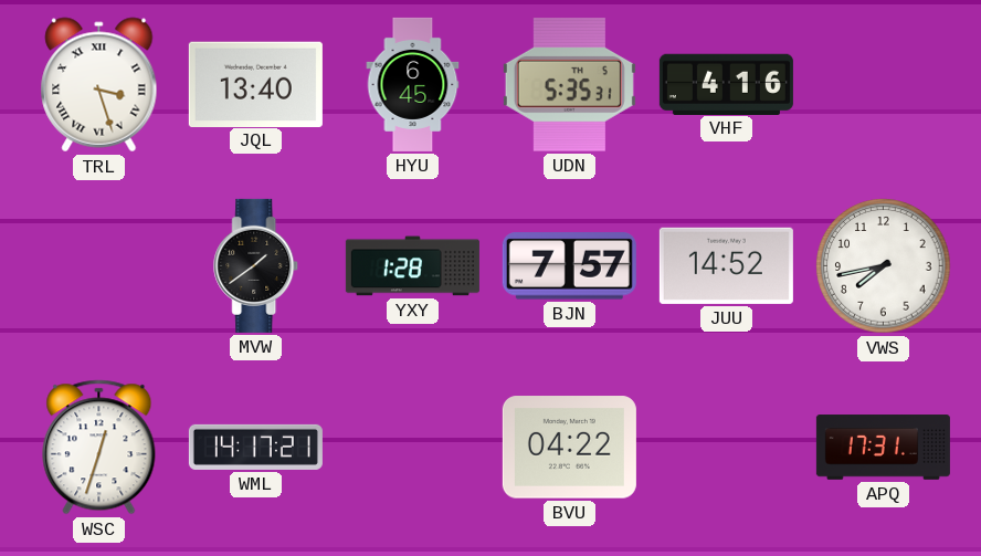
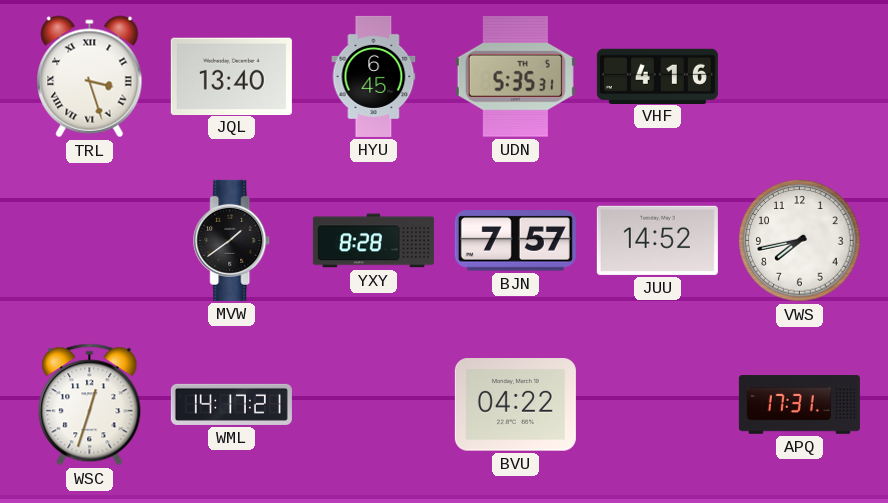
YXY: 1:28 -> 8:28
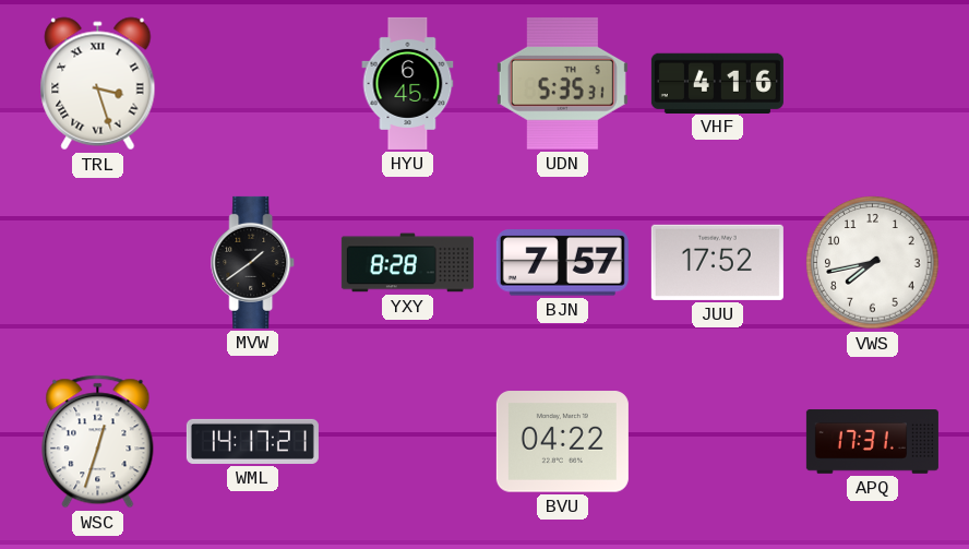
JQL: 13:40 -> none
JUU: 14:52 -> 17:52
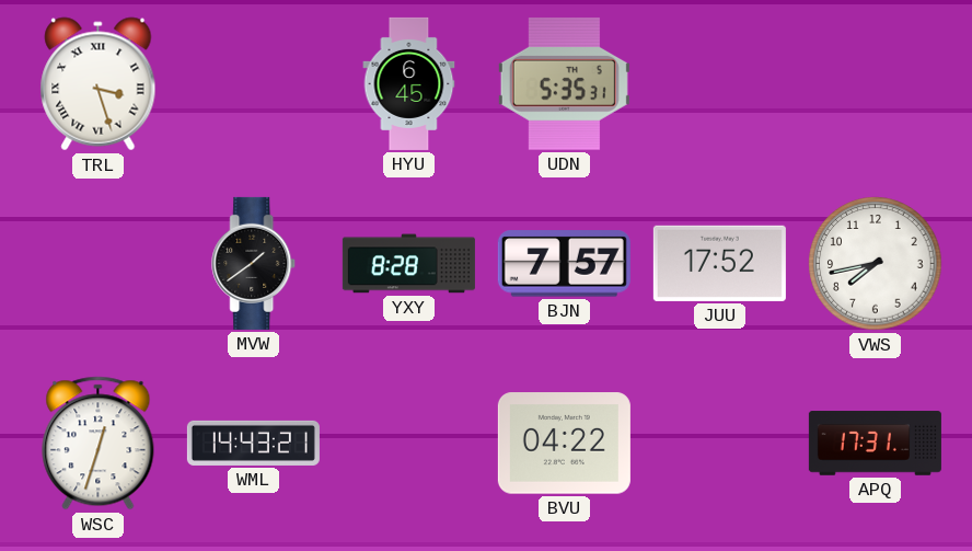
VHF: 4:16 -> none
WML: 14:17 -> 14:43
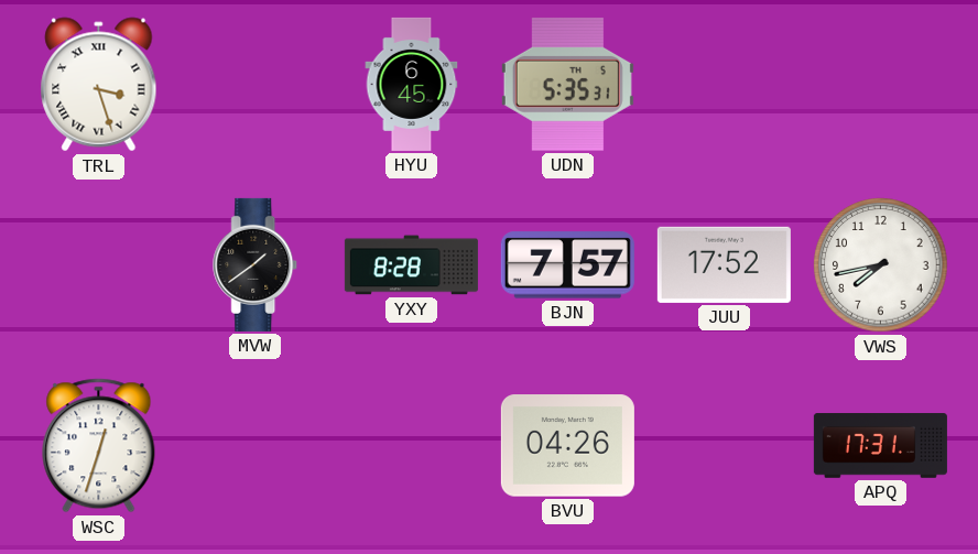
WML: 14:43 -> none
BVU: 04:22 -> 04:26
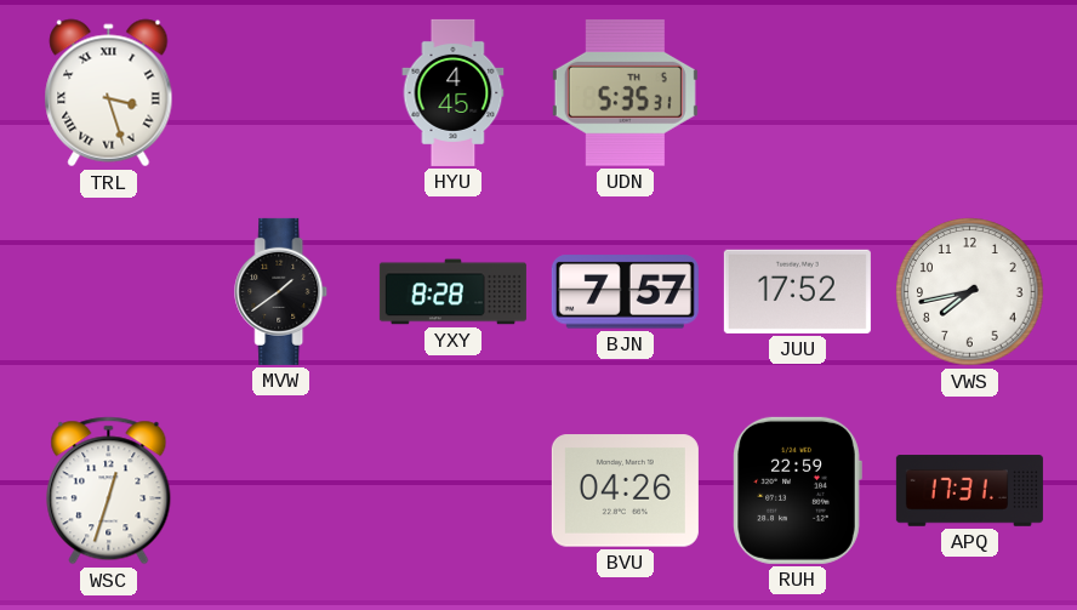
HYU: 6:45 -> 4:45
RUH: none -> 22:59
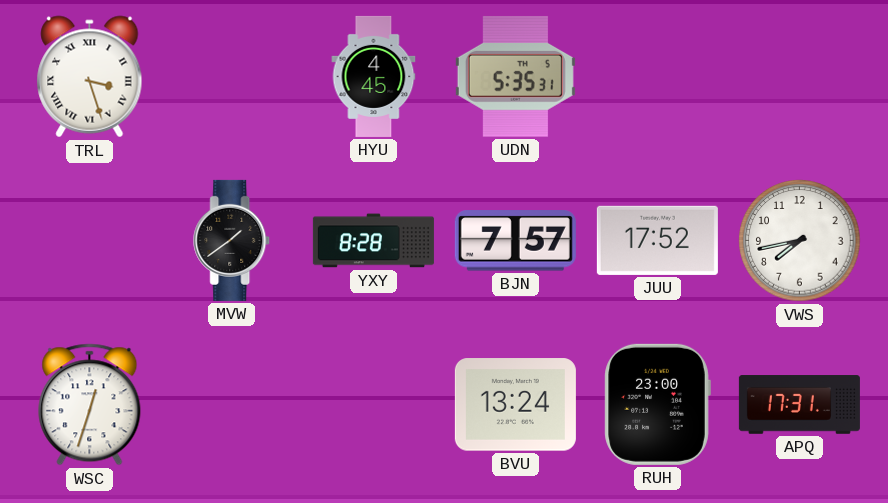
BVU: 04:26 -> 13:24
RUH: 22:59 -> 23:00
